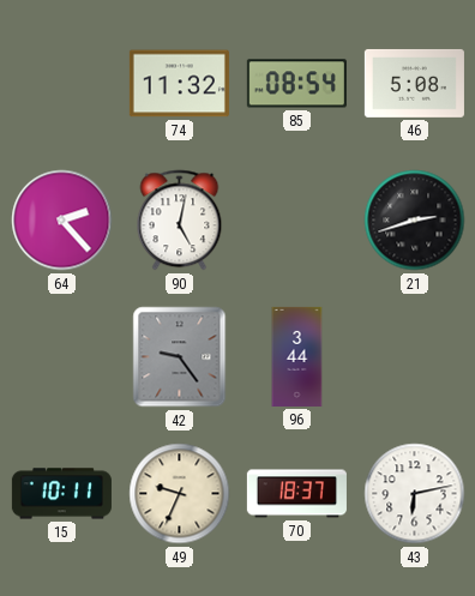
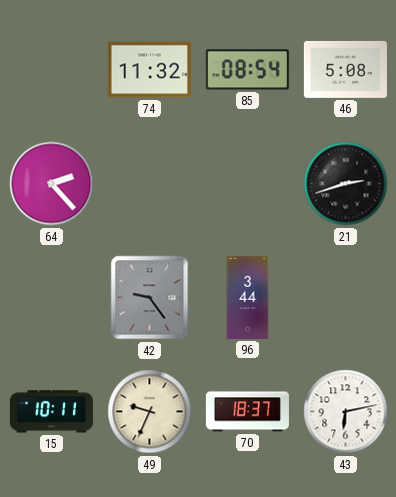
90: 5:02 -> none
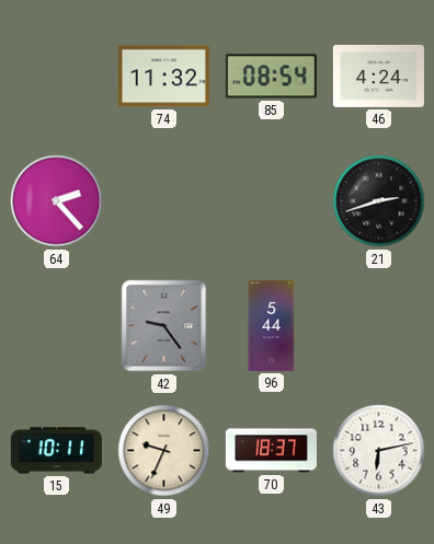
46: 5:08 -> 4:24
96: 3:44 -> 5:44
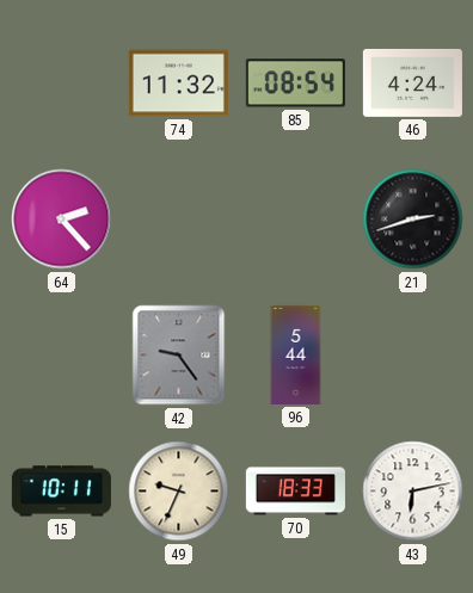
70: 18:37 -> 18:33
